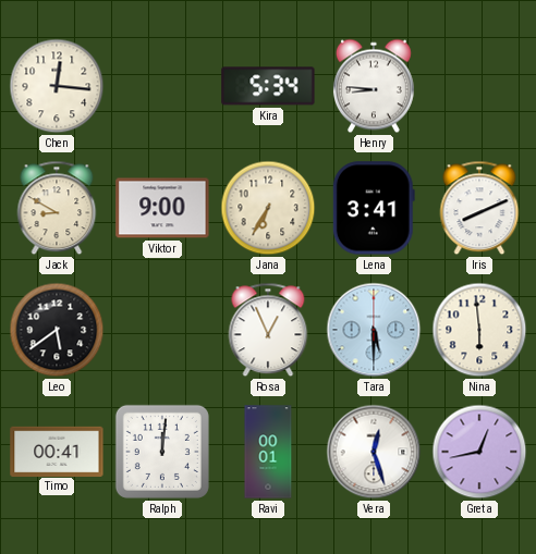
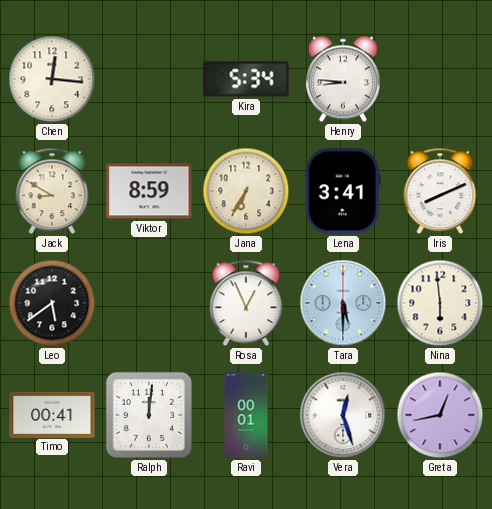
Viktor: 9:00 -> 8:59
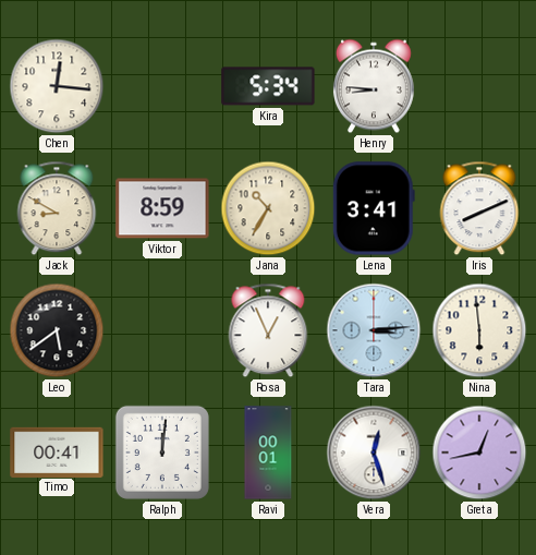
Jana: 6:35 -> 10:35
Tara: 5:30 -> 3:14
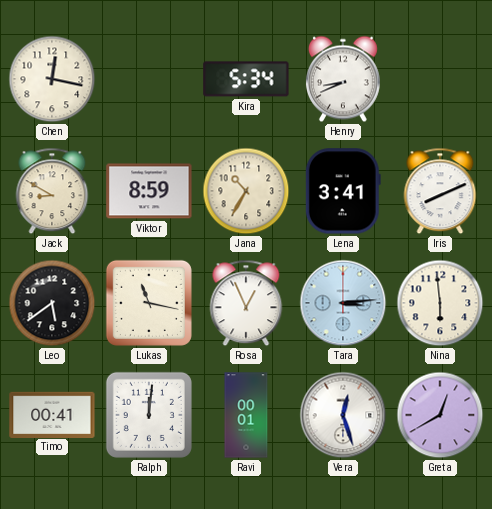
Chen: 12:16 -> 12:17
Henry: 8:46 -> 8:41
Lukas: none -> 11:17
Greta: 12:43 -> 12:40
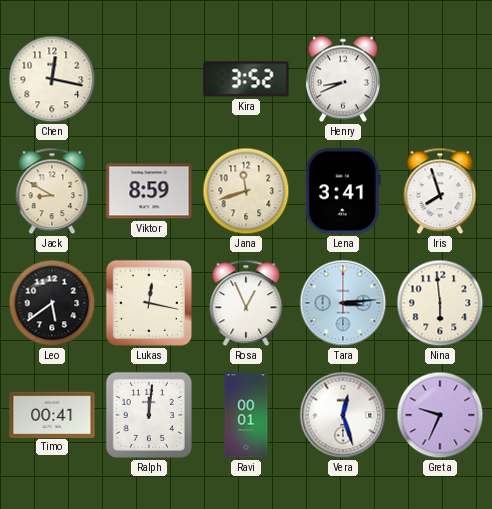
Kira: 5:34 -> 3:52
Jana: 10:35 -> 11:42
Iris: 8:11 -> 7:57
Lukas: 11:17 -> 12:17
Greta: 12:40 -> 9:34
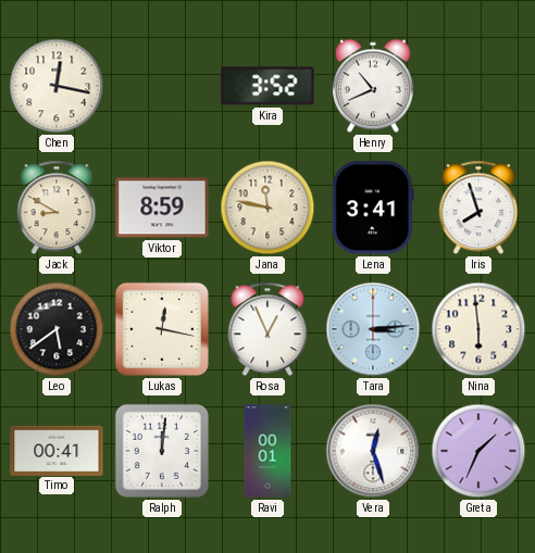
Henry: 8:41 -> 10:41
Jana: 11:42 -> 11:47
Greta: 9:34 -> 1:34
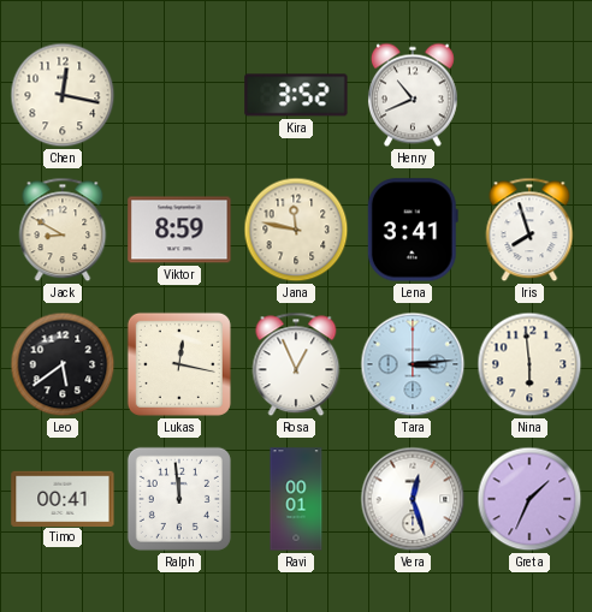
Ralph: 12:01 -> 11:59
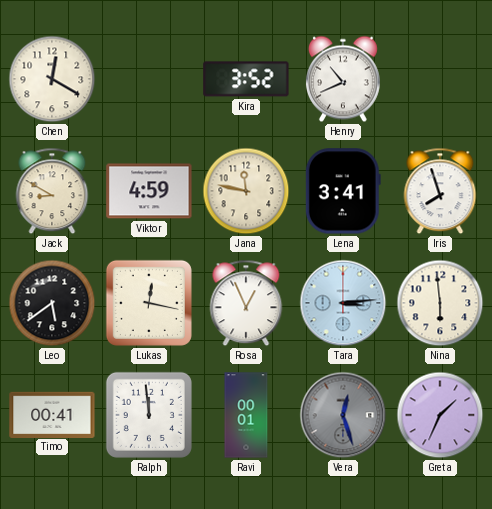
Chen: 12:17 -> 12:20
Viktor: 8:59 -> 4:59
Vera dial: white -> grey
